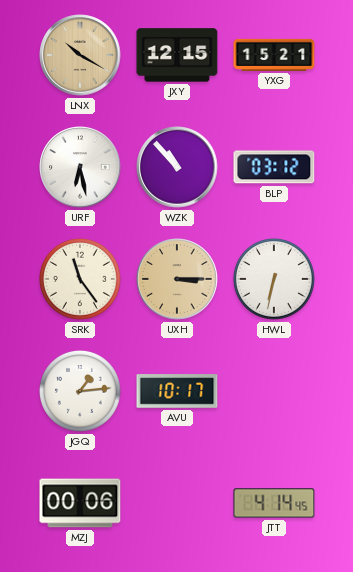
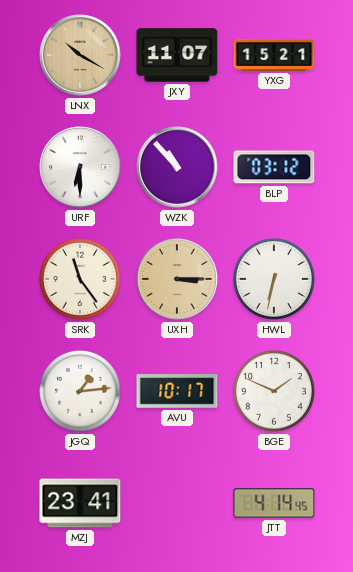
JXY: 12:15 -> 11:07
URF: 6:28 -> 6:30
BGE: none -> 1:49
MZJ: 00:06 -> 23:41
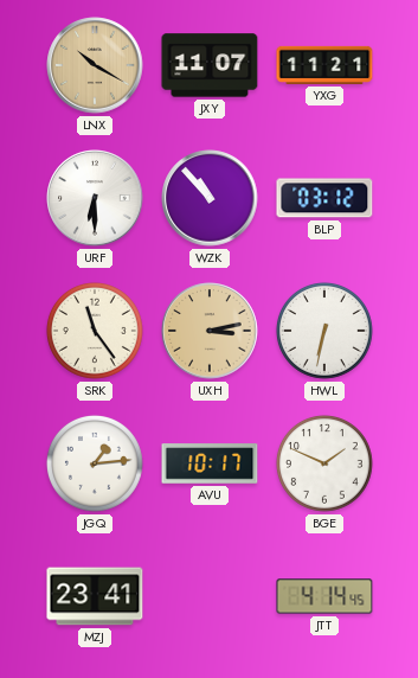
YXG: 15:21 -> 11:21
UXH: 3:15 -> 3:13
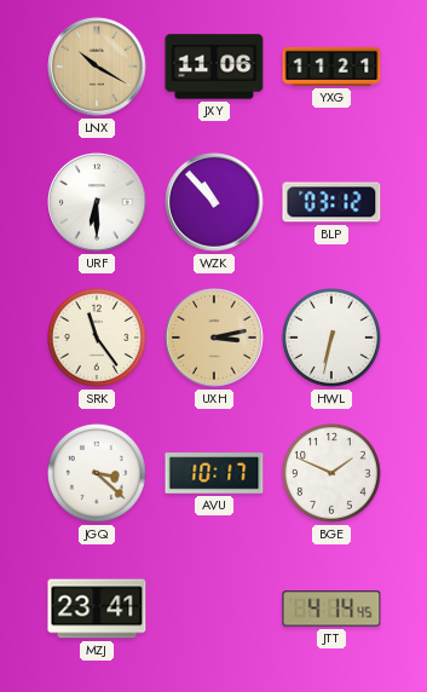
JXY: 11:07 -> 11:06
JGQ: 1:14 -> 3:22
